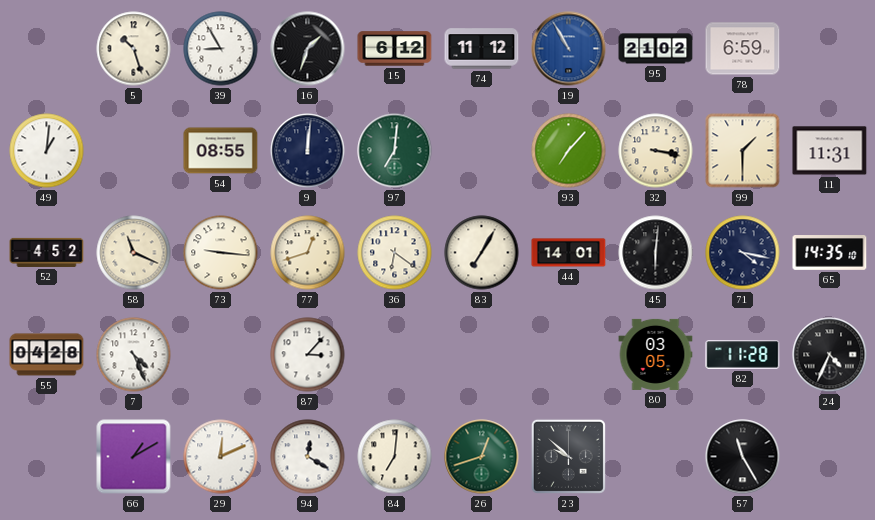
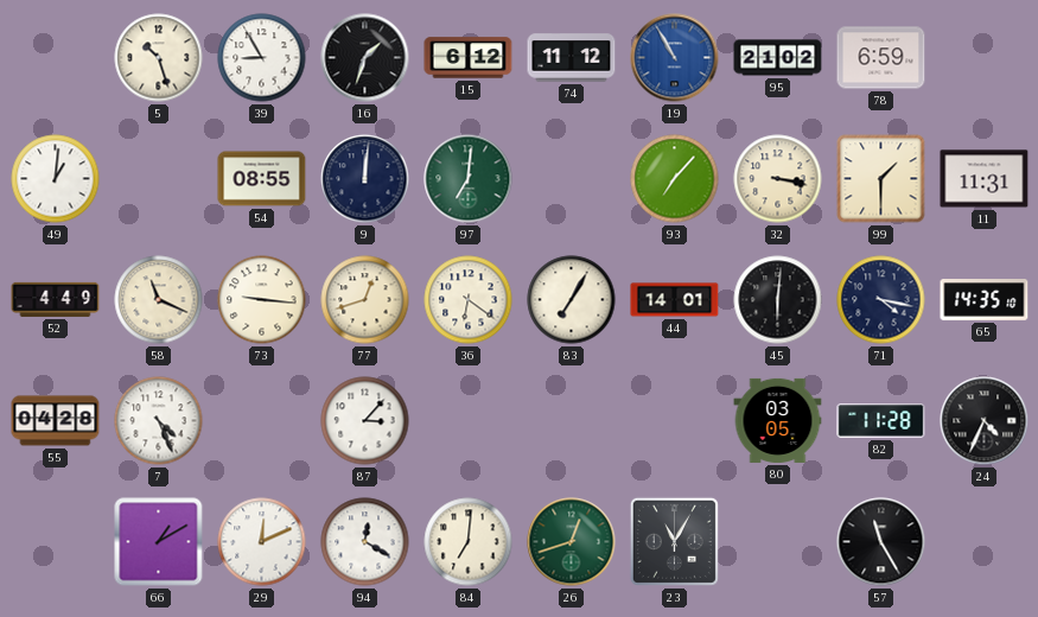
52: 4:52 -> 4:49
23: 9:52 -> 11:05
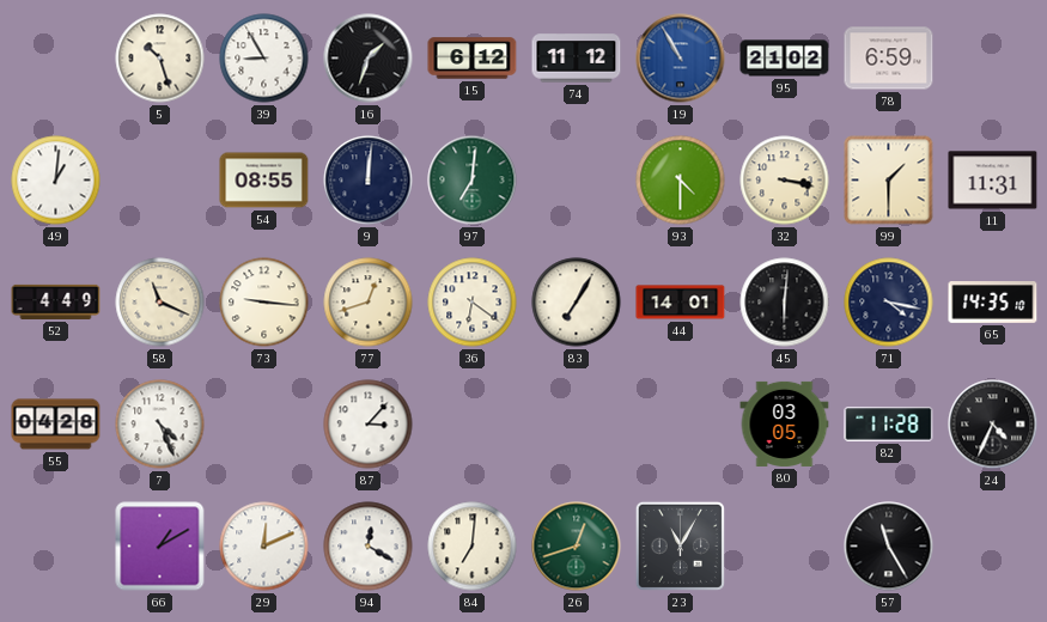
93: 7:07 -> 4:30
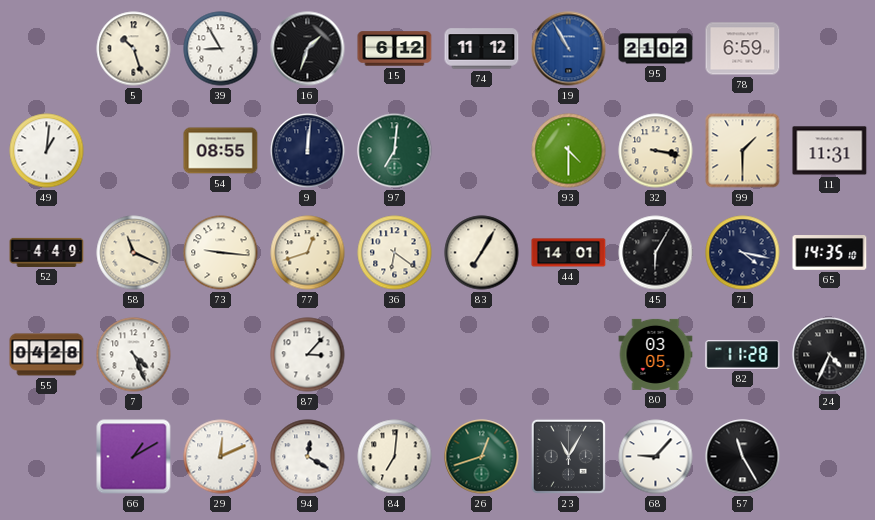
45: 6:01 -> 6:05
68: none -> 9:07
